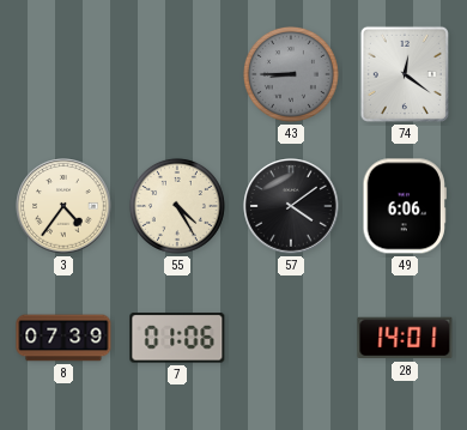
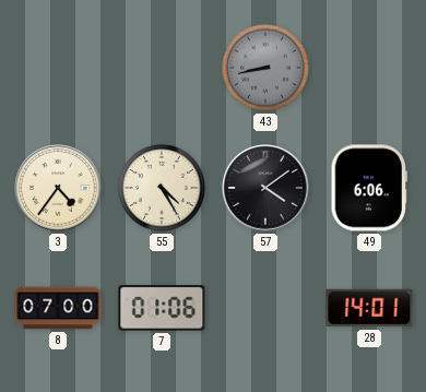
43: 8:45 -> 8:43
74: 12:21 -> none
8: 07:39 -> 07:00
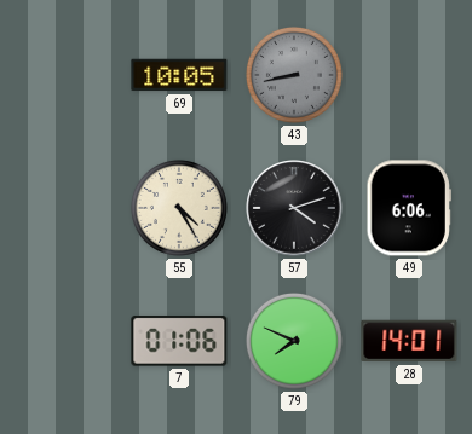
69: none -> 10:05
3: 4:36 -> none
57: 4:09 -> 4:12
8: 07:00 -> none
79: none -> 7:49
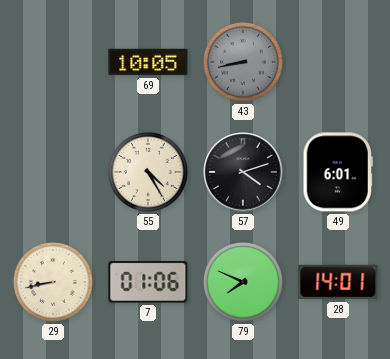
49: 6:06 -> 6:01
29: none -> 8:43
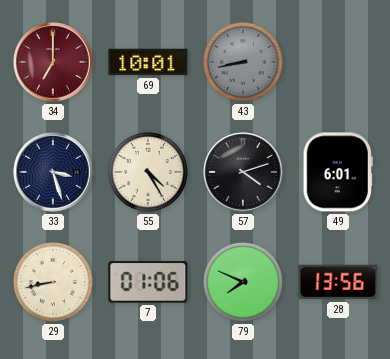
34: none -> 7:00
69: 10:05 -> 10:01
33: none -> 3:27
28: 14:01 -> 13:56
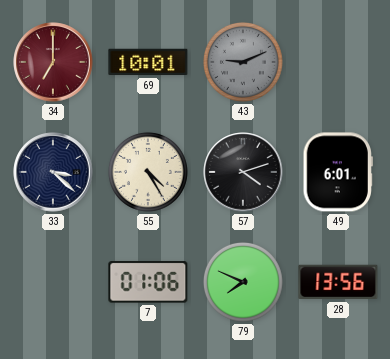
43: 8:43 -> 9:11
33: 3:27 -> 3:22
29: 8:43 -> none
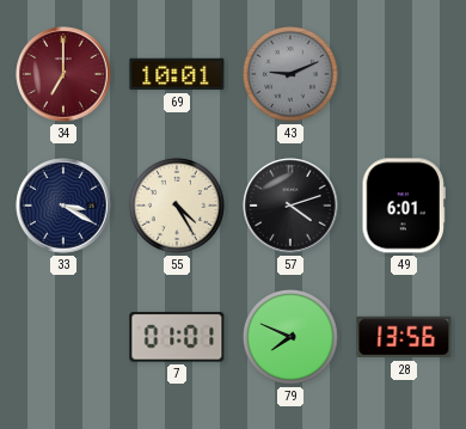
33: 3:22 -> 3:20
7: 01:06 -> 01:01
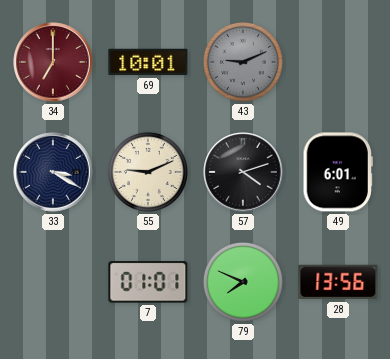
55: 4:25 -> 9:11
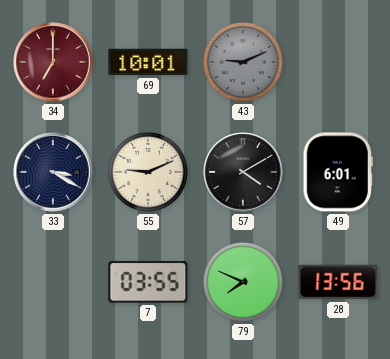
57: 4:12 -> 4:10
7: 01:01 -> 03:55
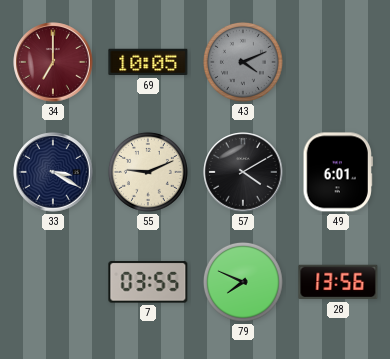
69: 10:01 -> 10:05
43: 9:11 -> 4:11
